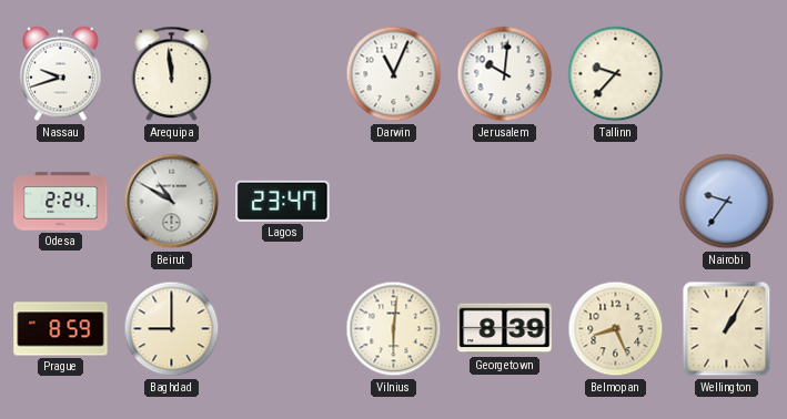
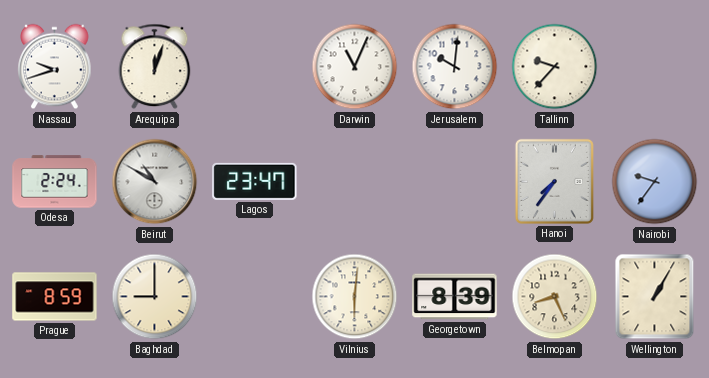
Arequipa: 11:59 -> 12:03
Hanoi: none -> 7:36
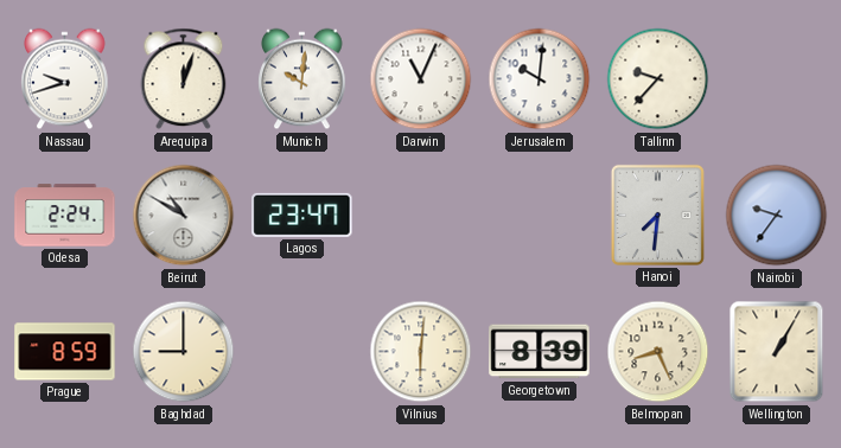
Munich: none -> 10:01
Hanoi: 7:36 -> 7:31
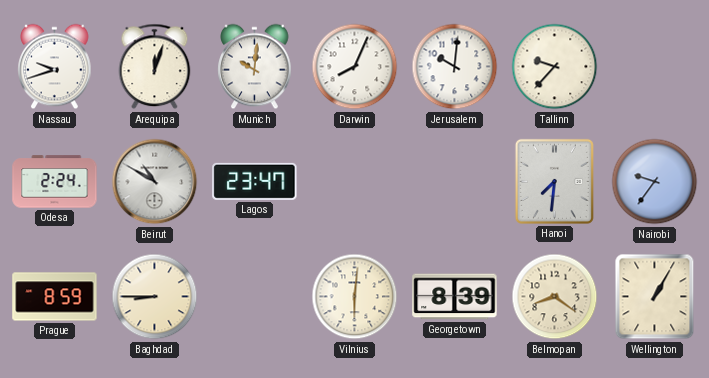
Darwin: 11:04 -> 8:04
Baghdad: 9:00 -> 8:45
Belmopan: 8:26 -> 8:21
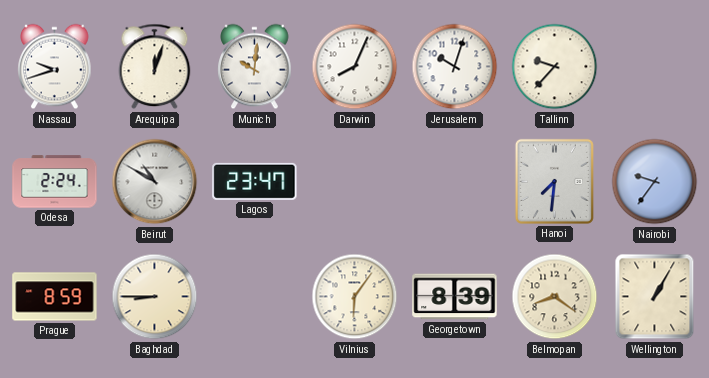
Jerusalem: 10:01 -> 10:03
Vilnius: 6:01 -> 6:06
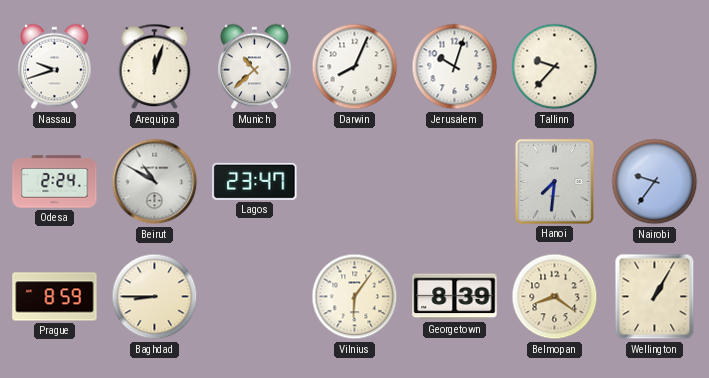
Munich: 10:01 -> 10:38
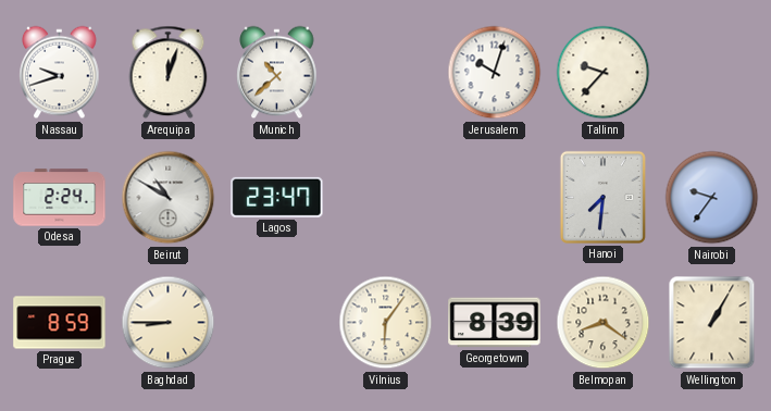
Darwin: 8:04 -> none
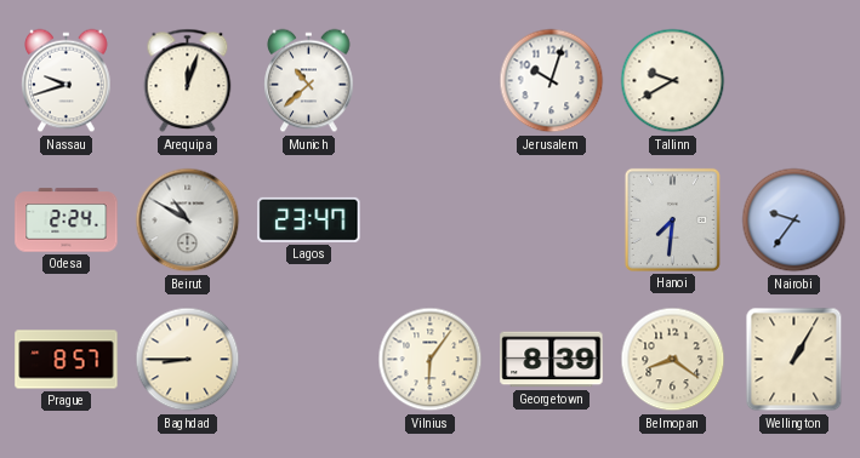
Tallinn: 9:37 -> 9:40
Prague: 8:59 -> 8:57
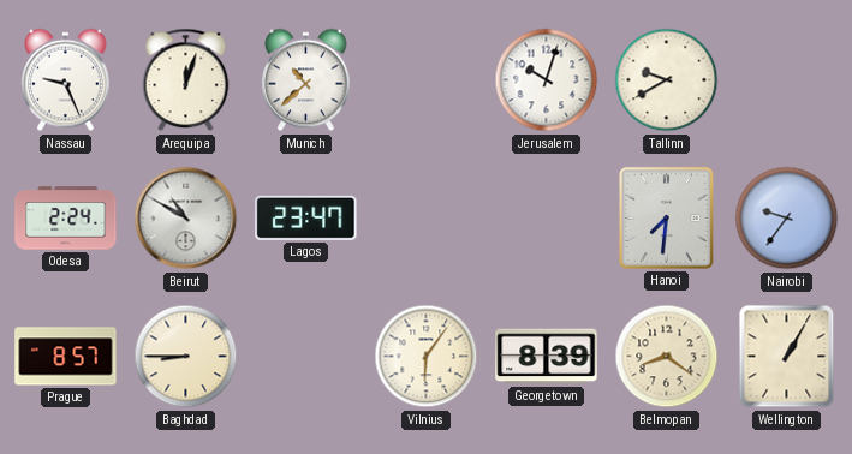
Nassau: 9:42 -> 9:26
